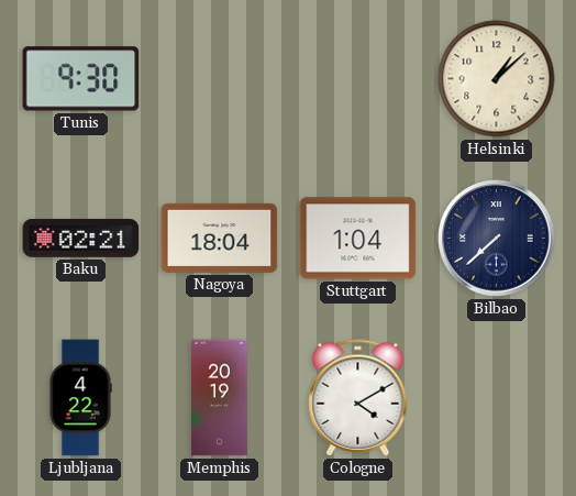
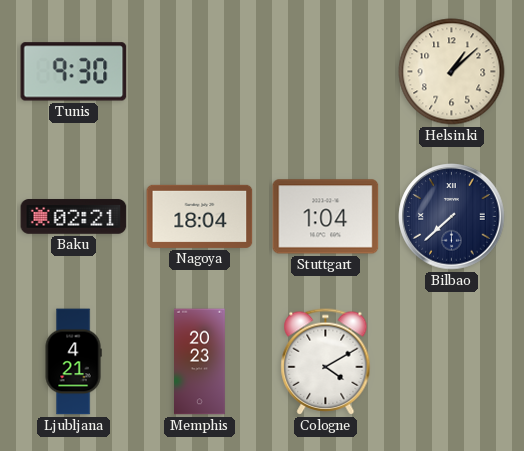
Ljubljana: 4:22 -> 4:21
Memphis: 20:19 -> 20:23
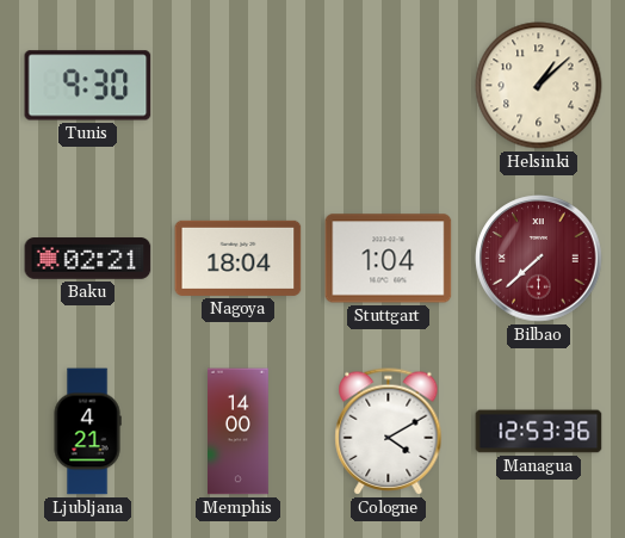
Bilbao dial: navy -> burgundy
Memphis: 20:23 -> 14:00
Managua: none -> 12:53
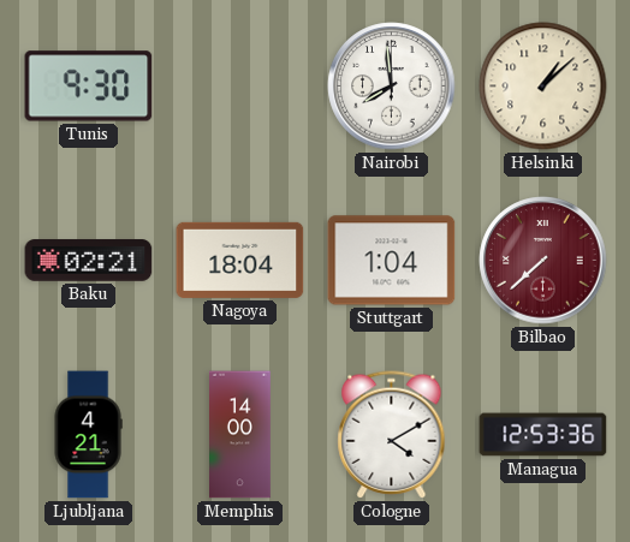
Nairobi: none -> 7:59
